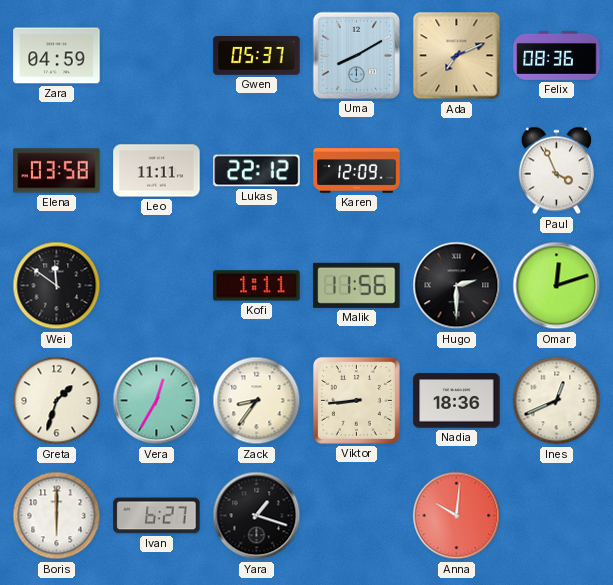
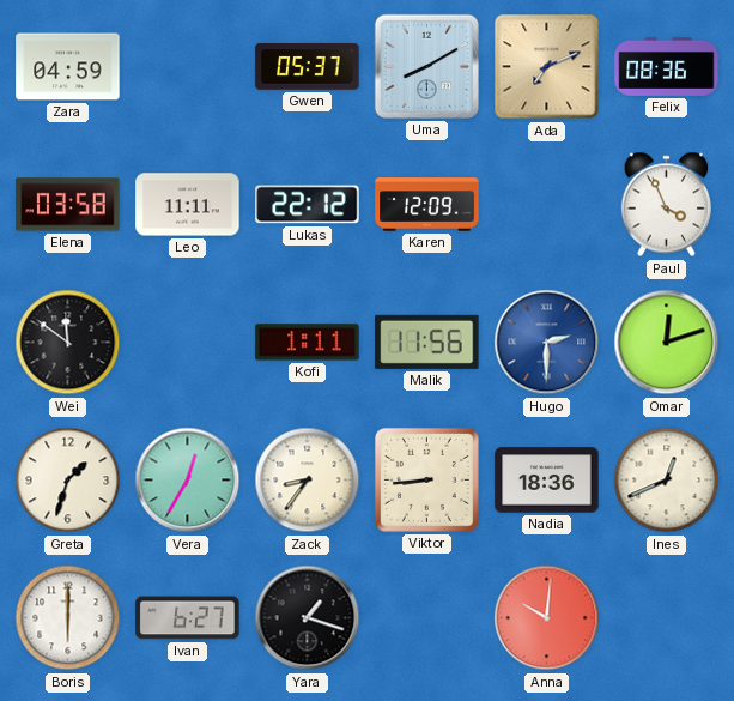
Hugo dial: black -> blue
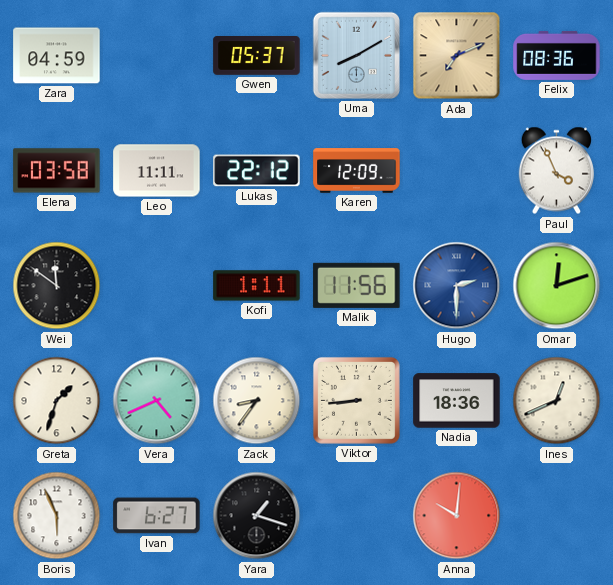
Vera: 12:35 -> 4:41
Boris: 6:00 -> 5:56
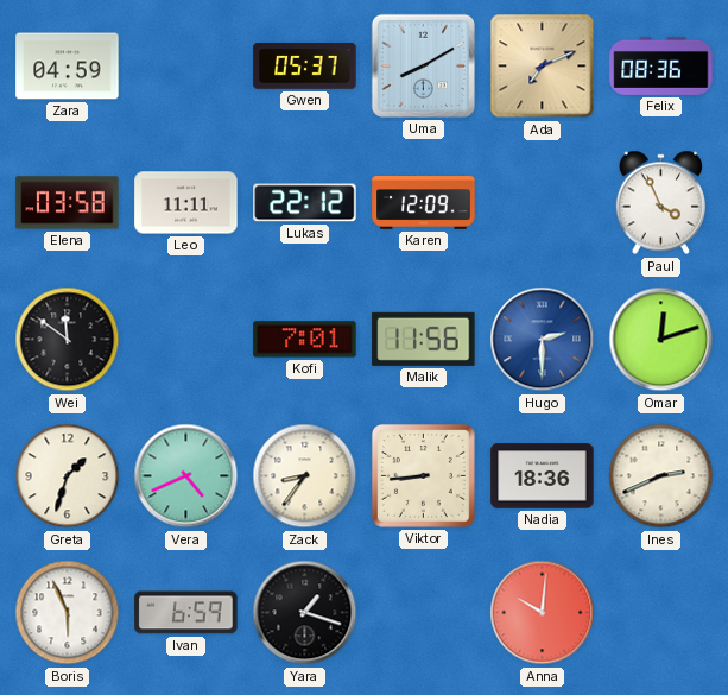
Kofi: 1:11 -> 7:01
Ines: 12:41 -> 2:41
Ivan: 6:27 -> 6:59
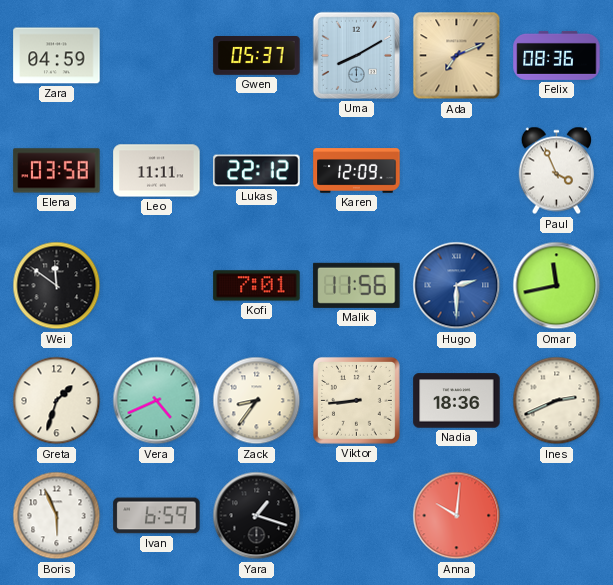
Omar: 12:12 -> 11:43
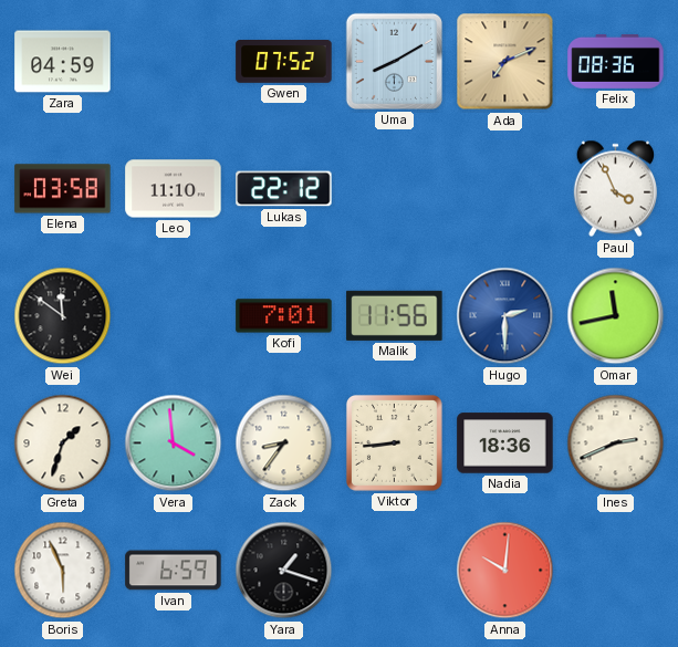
Gwen: 05:37 -> 07:52
Leo: 11:11 -> 11:10
Karen: 12:09 -> none
Vera: 4:41 -> 3:59
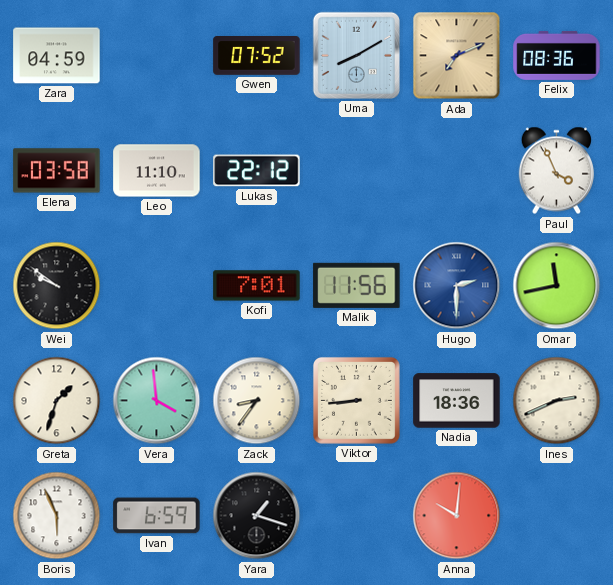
Wei: 11:51 -> 9:51
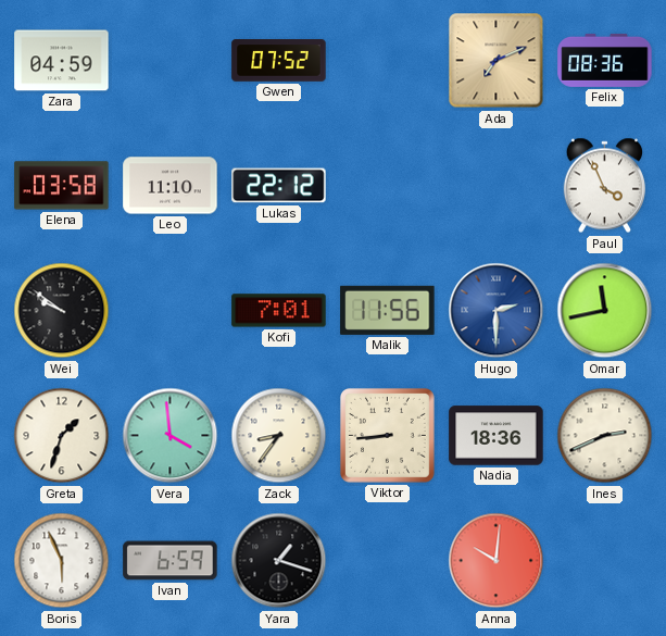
Uma: 8:10 -> none
